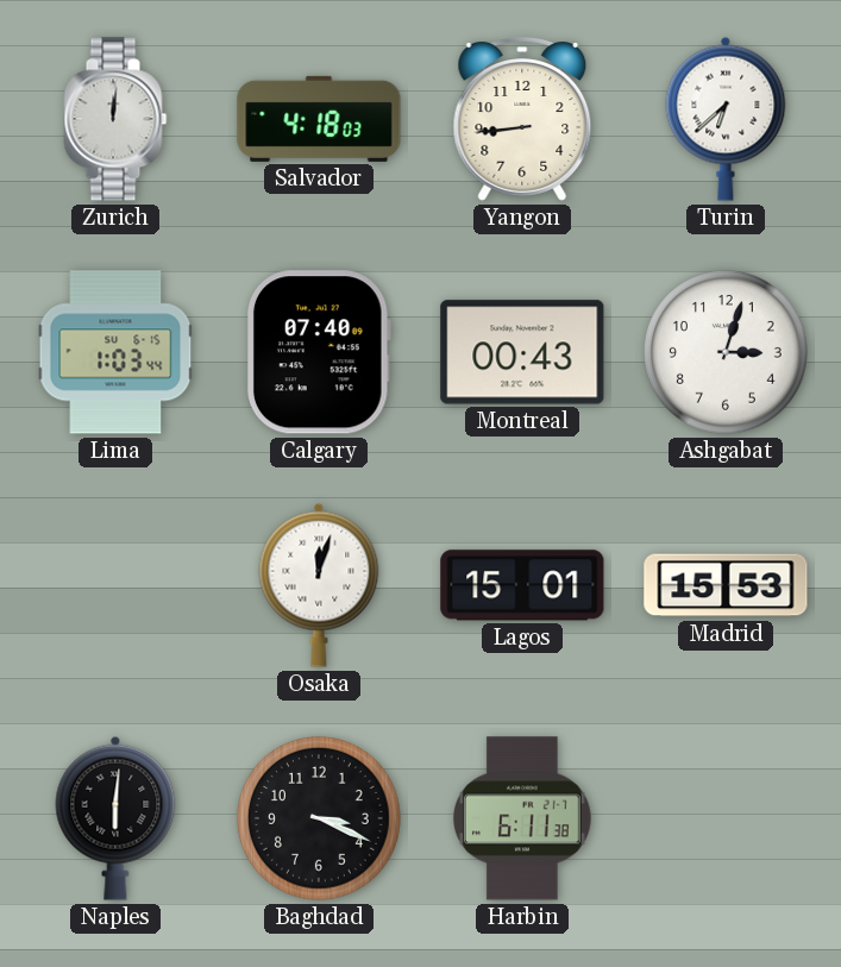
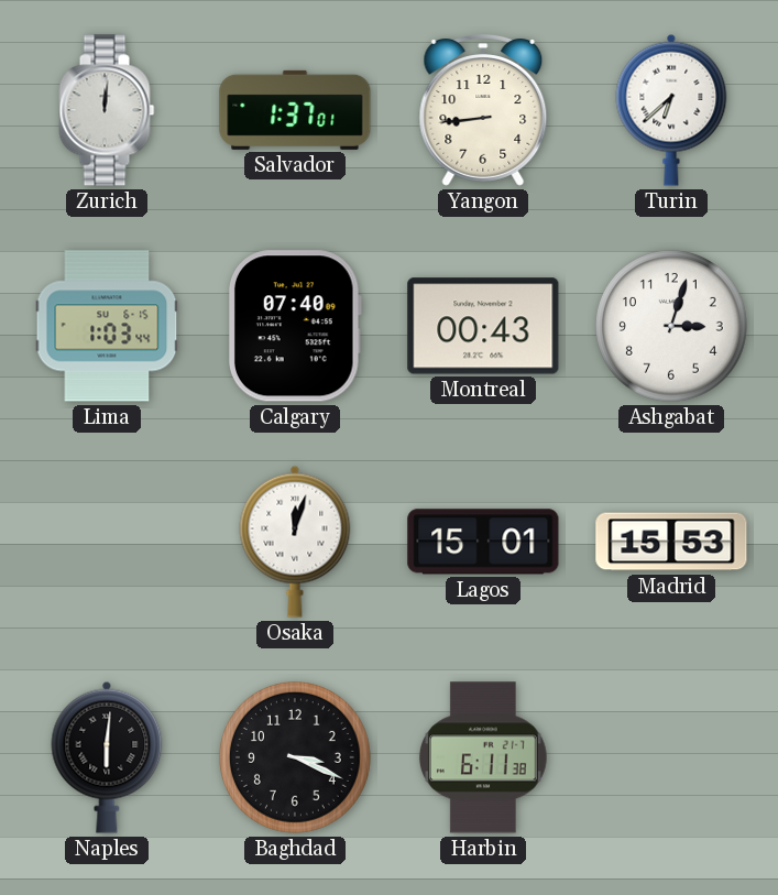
Salvador: 4:18 -> 1:37
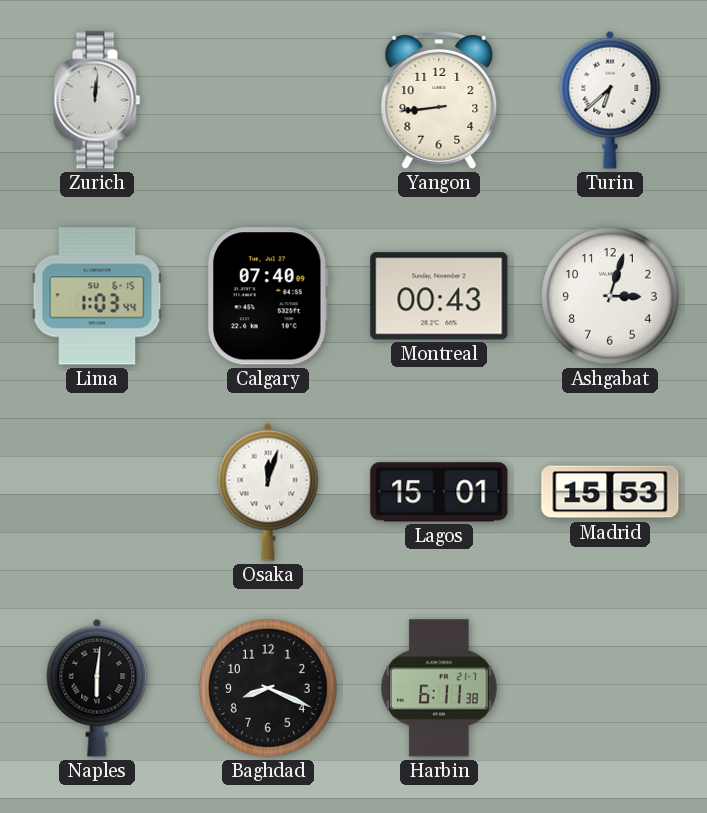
Salvador: 1:37 -> none
Baghdad: 3:19 -> 8:19
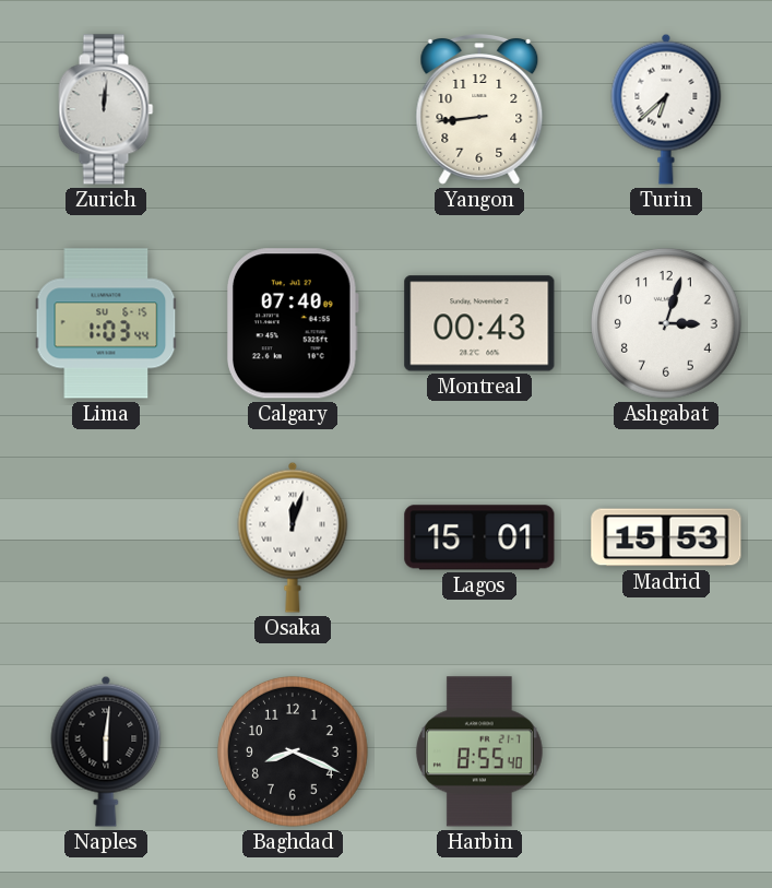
Harbin: 6:11 -> 8:55
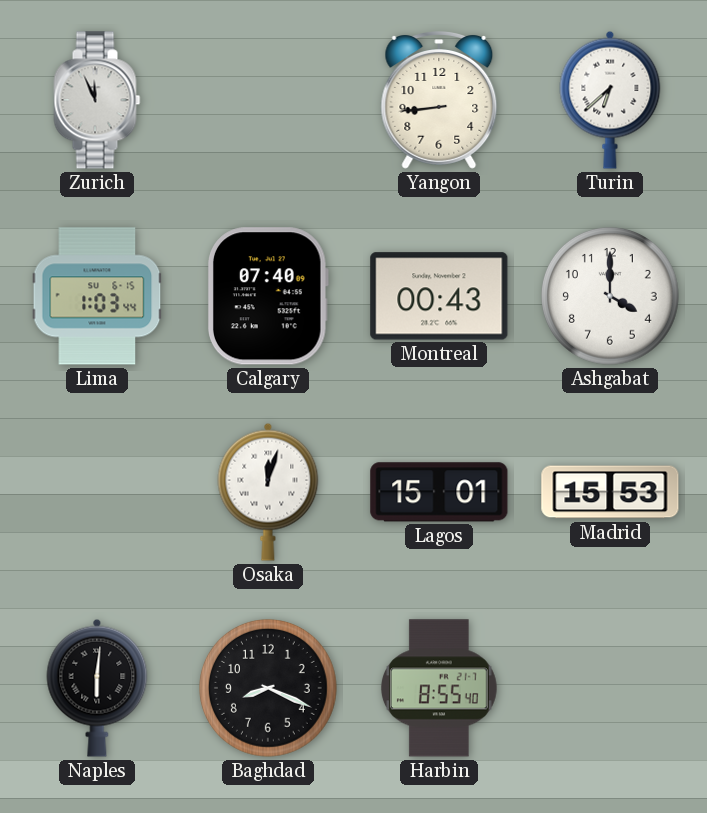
Zurich: 12:01 -> 11:56
Ashgabat: 3:03 -> 4:00
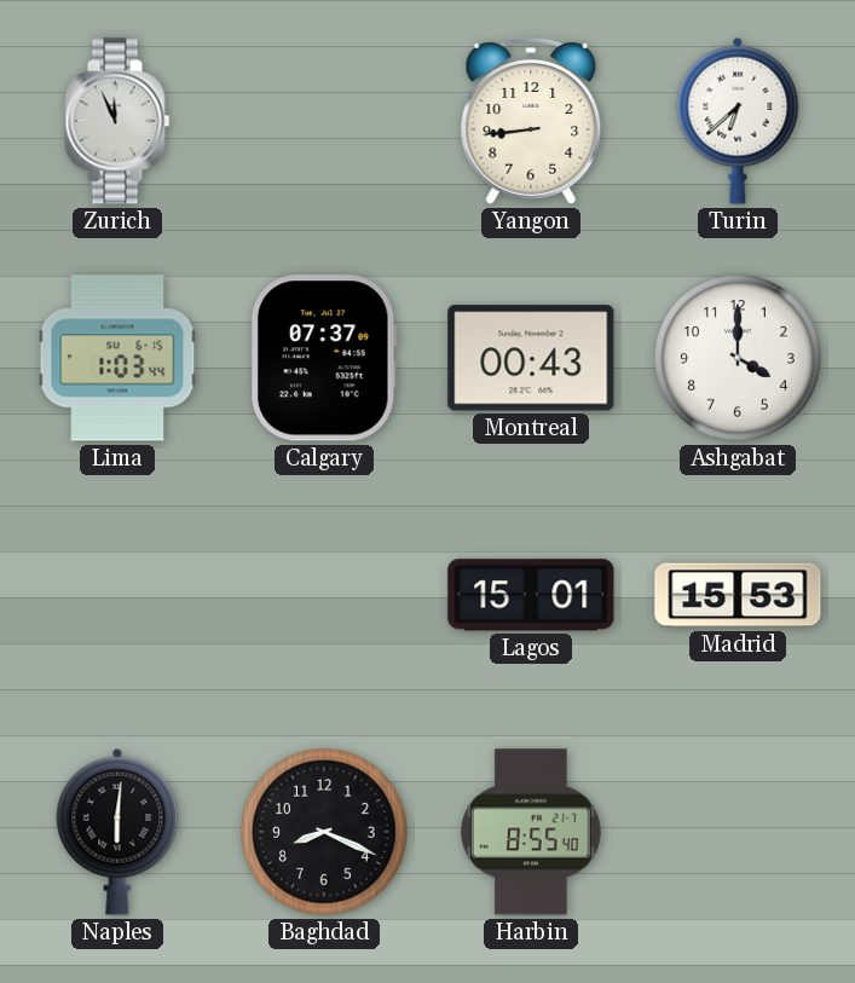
Calgary: 07:40 -> 07:37
Osaka: 12:03 -> none
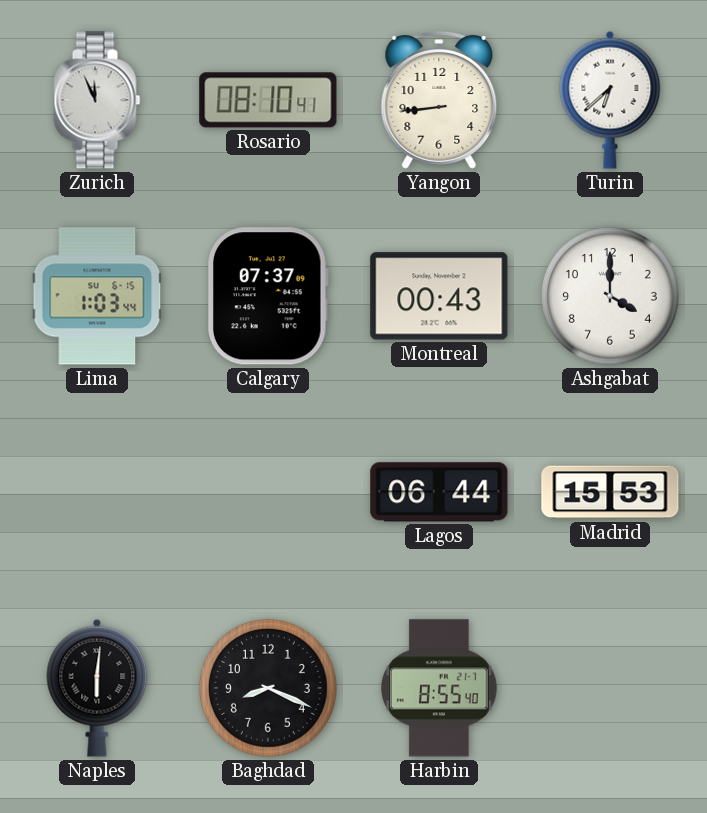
Rosario: none -> 08:10
Lagos: 15:01 -> 06:44
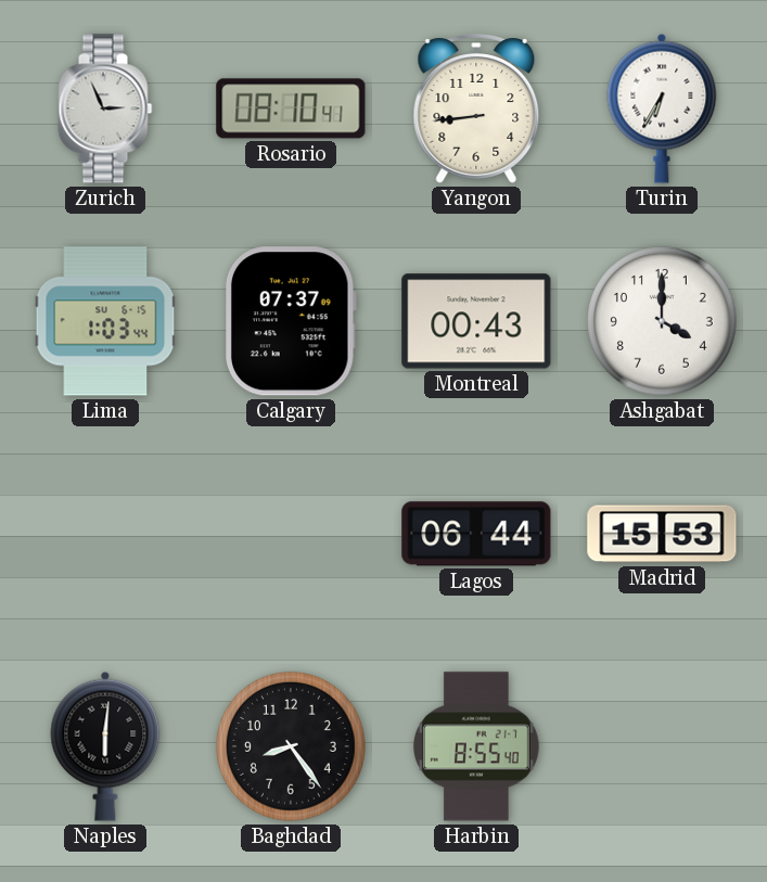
Zurich: 11:56 -> 2:56
Turin: 6:38 -> 6:35
Baghdad: 8:19 -> 8:24
